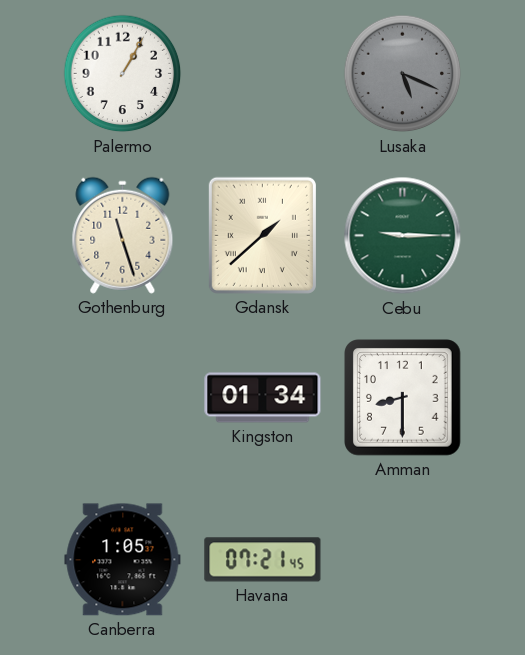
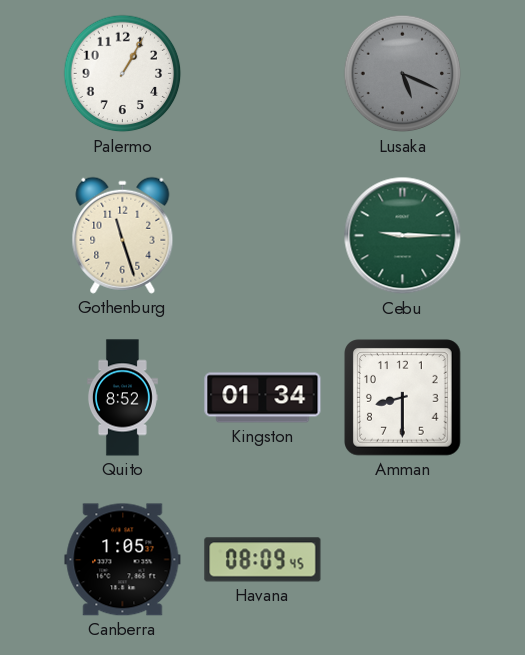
Gdansk: 1:38 -> none
Quito: none -> 8:52
Havana: 07:21 -> 08:09
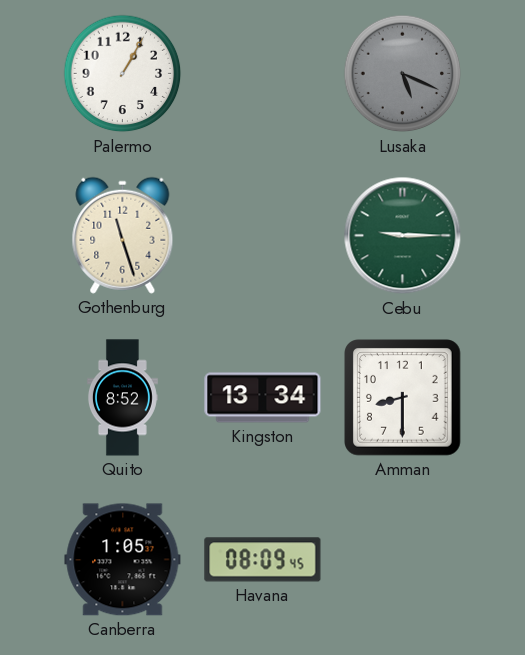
Kingston: 01:34 -> 13:34
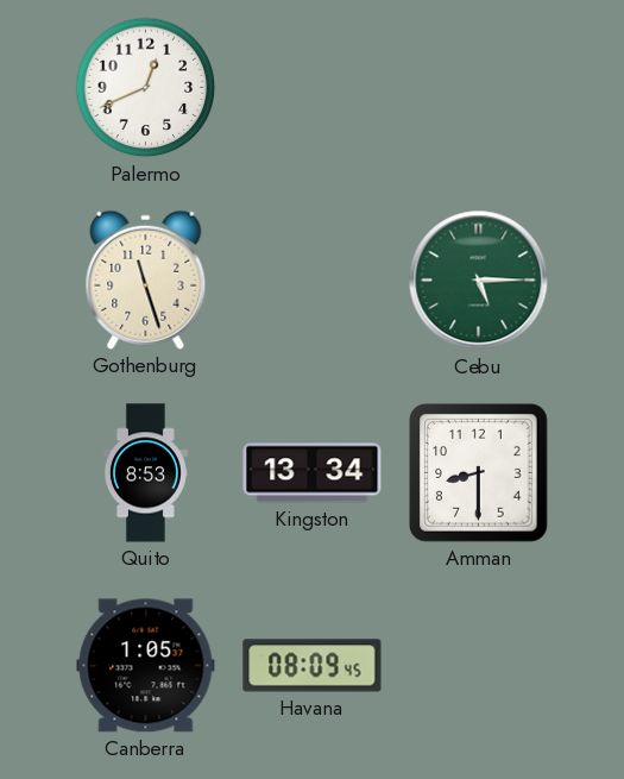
Palermo: 1:05 -> 12:41
Lusaka: 5:19 -> none
Cebu: 9:15 -> 5:15
Quito: 8:52 -> 8:53
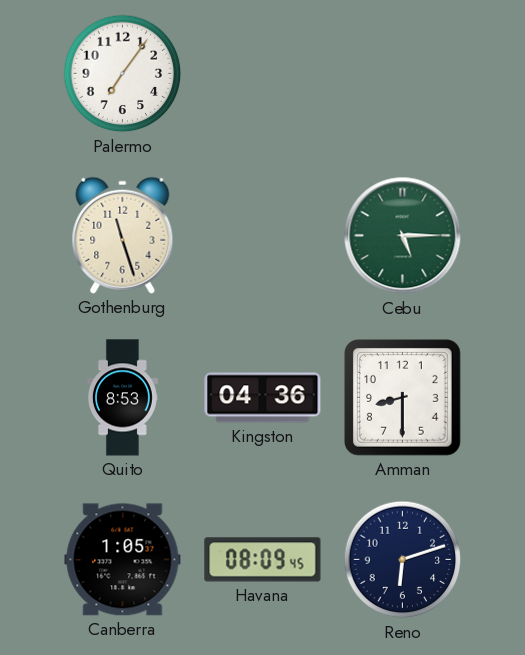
Palermo: 12:41 -> 7:06
Kingston: 13:34 -> 04:36
Reno: none -> 6:12
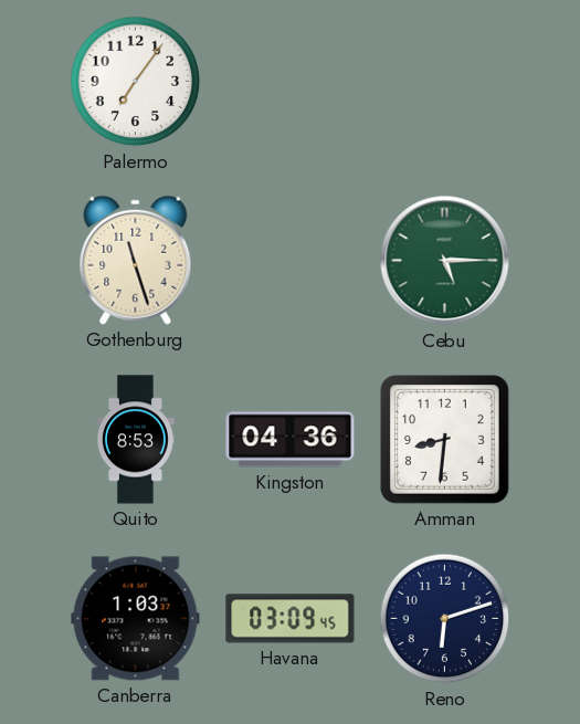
Amman: 8:30 -> 8:31
Canberra: 1:05 -> 1:03
Havana: 08:09 -> 03:09
